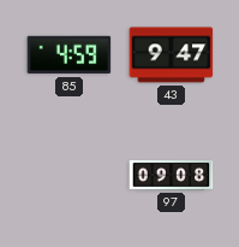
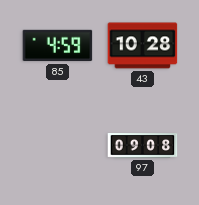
43: 9:47 -> 10:28
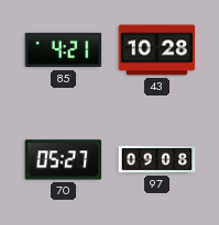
85: 4:59 -> 4:21
70: none -> 05:27
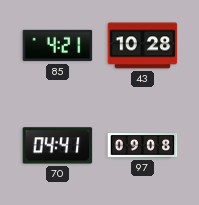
70: 05:27 -> 04:41
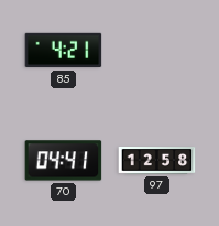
43: 10:28 -> none
97: 09:08 -> 12:58
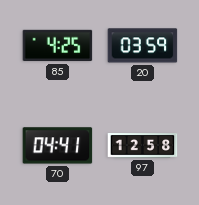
85: 4:21 -> 4:25
20: none -> 03:59
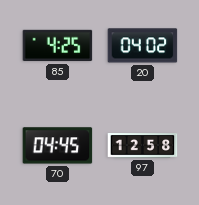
20: 03:59 -> 04:02
70: 04:41 -> 04:45
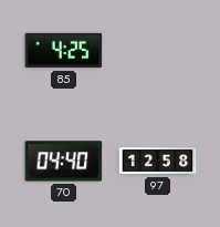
20: 04:02 -> none
70: 04:45 -> 04:40
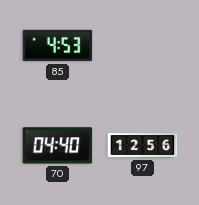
85: 4:25 -> 4:53
97: 12:58 -> 12:56
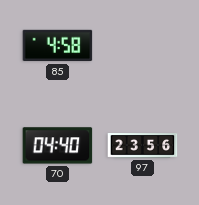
85: 4:53 -> 4:58
97: 12:56 -> 23:56
